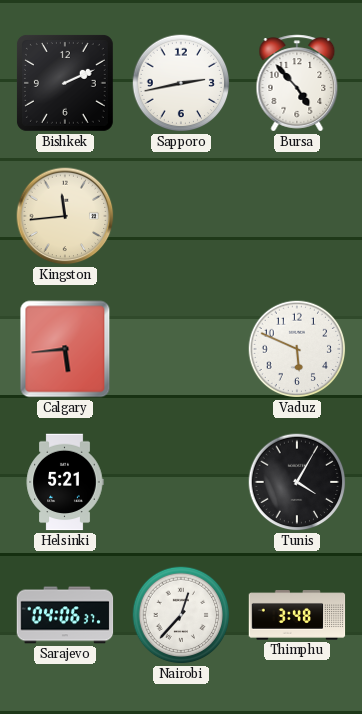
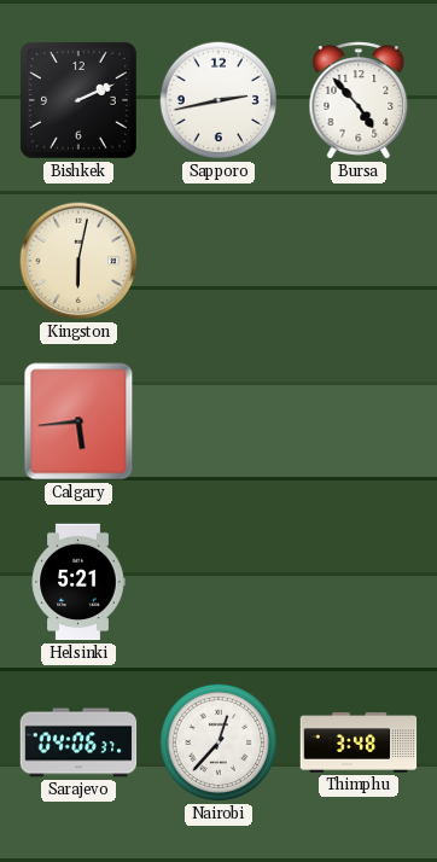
Kingston: 11:44 -> 6:02
Vaduz: 5:49 -> none
Tunis: 4:05 -> none
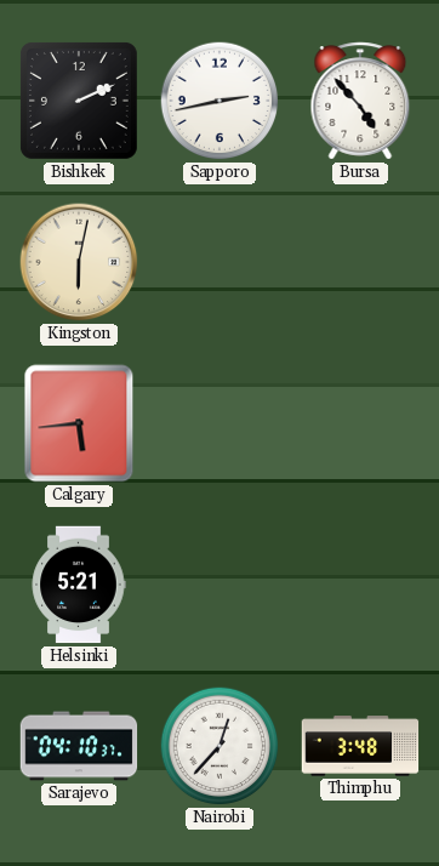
Sarajevo: 04:06 -> 04:10
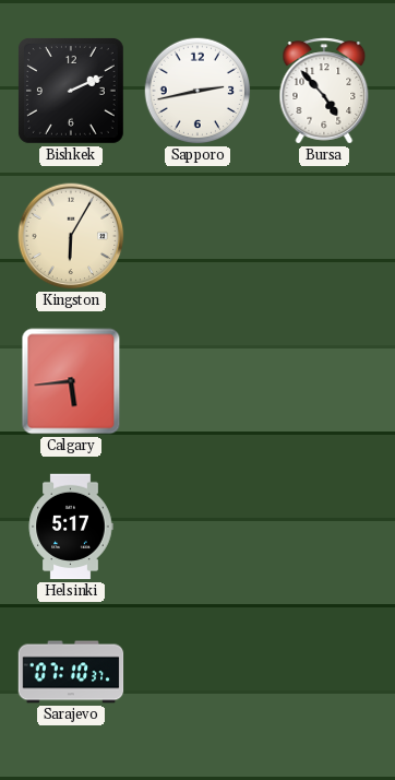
Kingston: 6:02 -> 6:05
Helsinki: 5:21 -> 5:17
Sarajevo: 04:10 -> 07:10
Nairobi: 12:37 -> none
Thimphu: 3:48 -> none
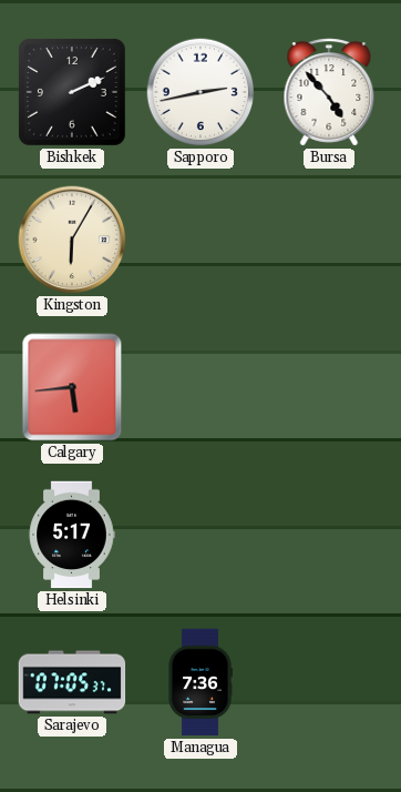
Sarajevo: 07:10 -> 07:05
Managua: none -> 7:36
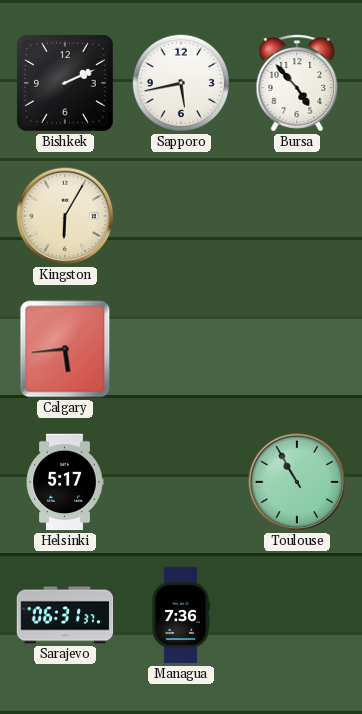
Sapporo: 2:43 -> 5:43
Toulouse: none -> 10:55
Sarajevo: 07:05 -> 06:31
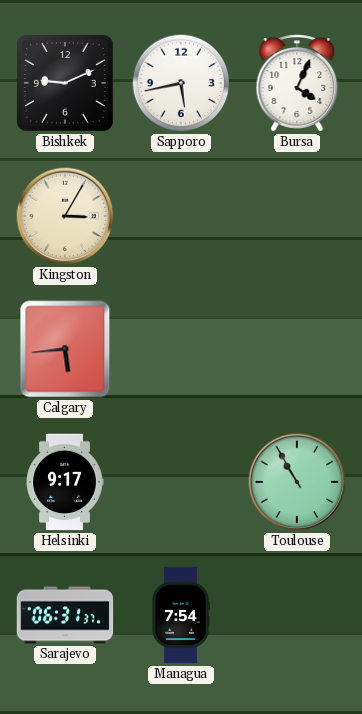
Bishkek: 2:11 -> 9:11
Bursa: 4:53 -> 4:04
Kingston: 6:05 -> 3:05
Helsinki: 5:17 -> 9:17
Managua: 7:36 -> 7:54
